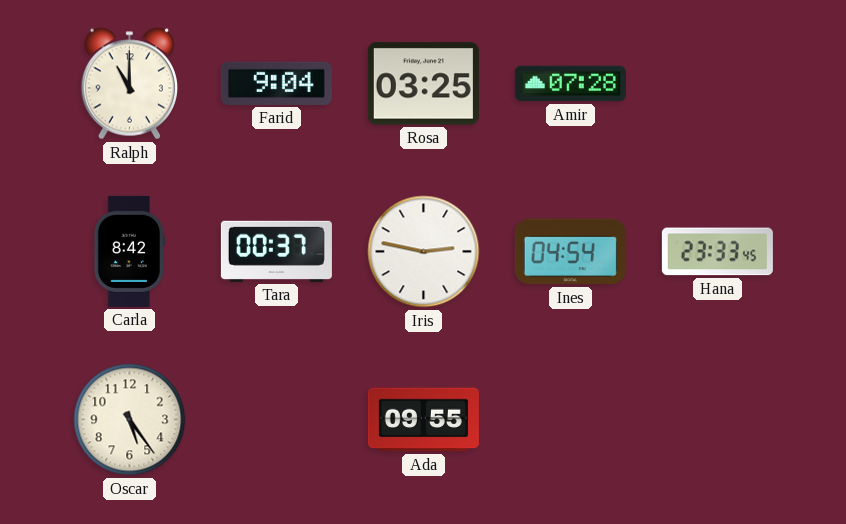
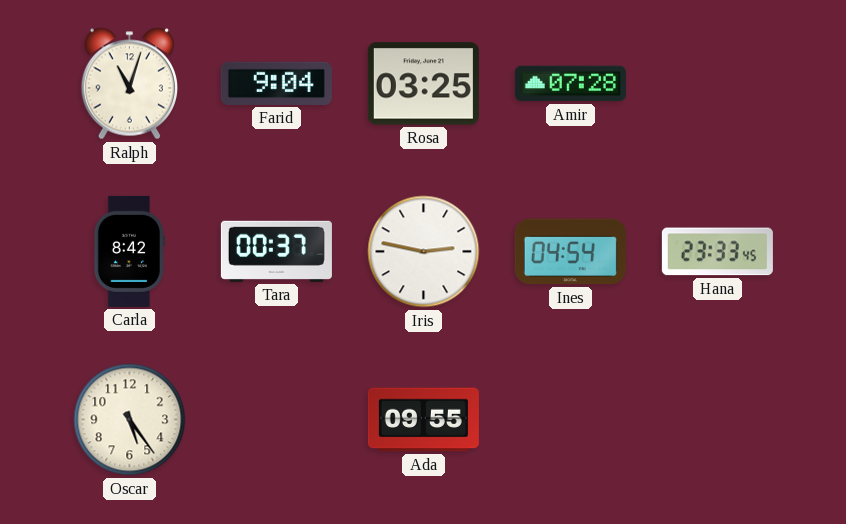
Ralph: 11:00 -> 11:03
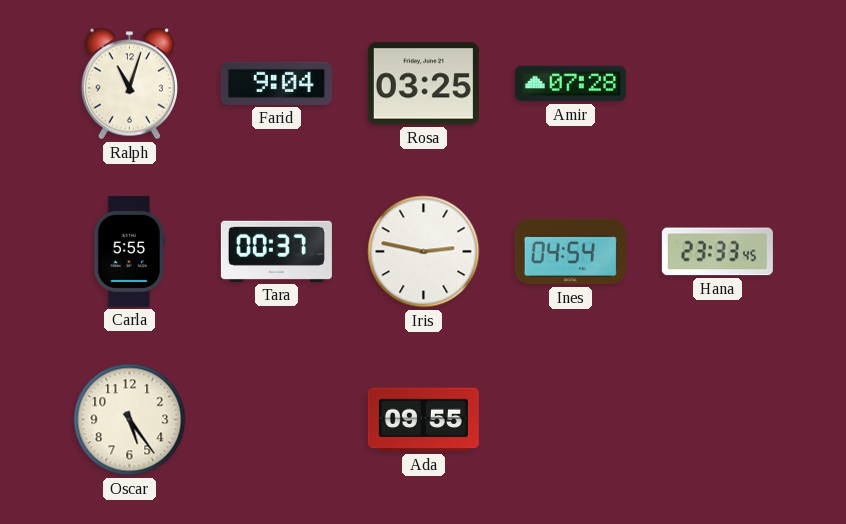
Carla: 8:42 -> 5:55
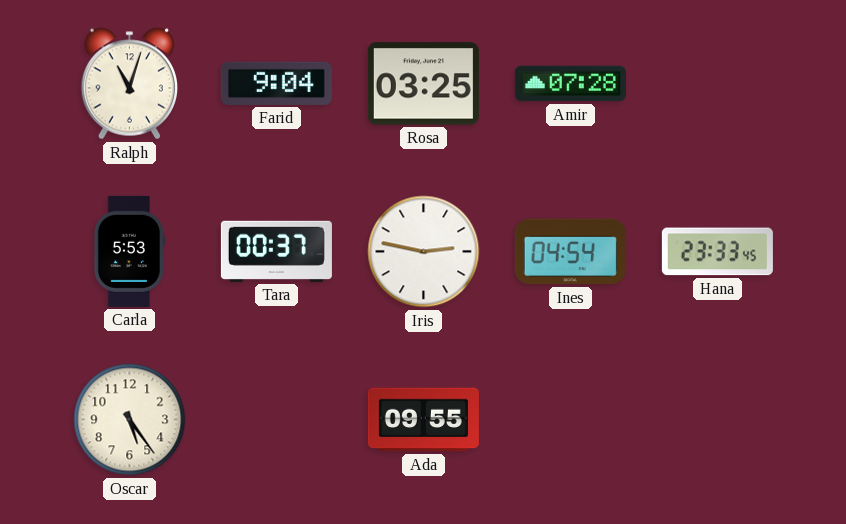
Carla: 5:55 -> 5:53
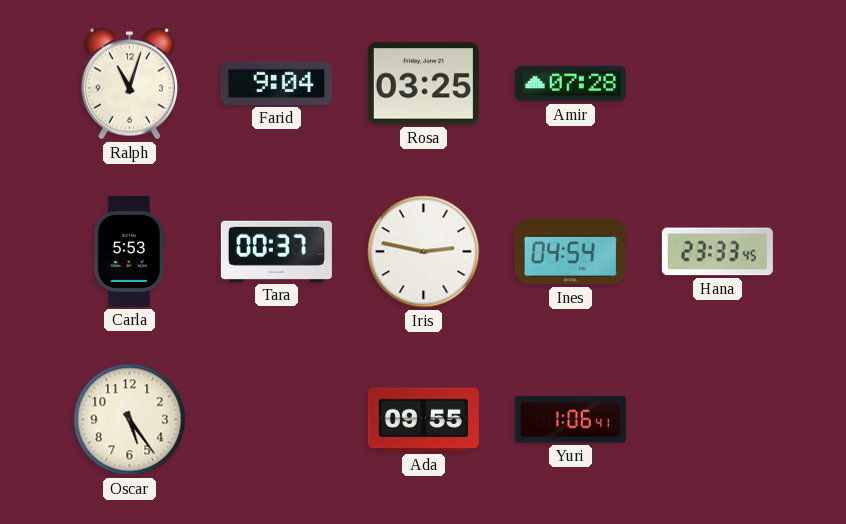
Yuri: none -> 1:06
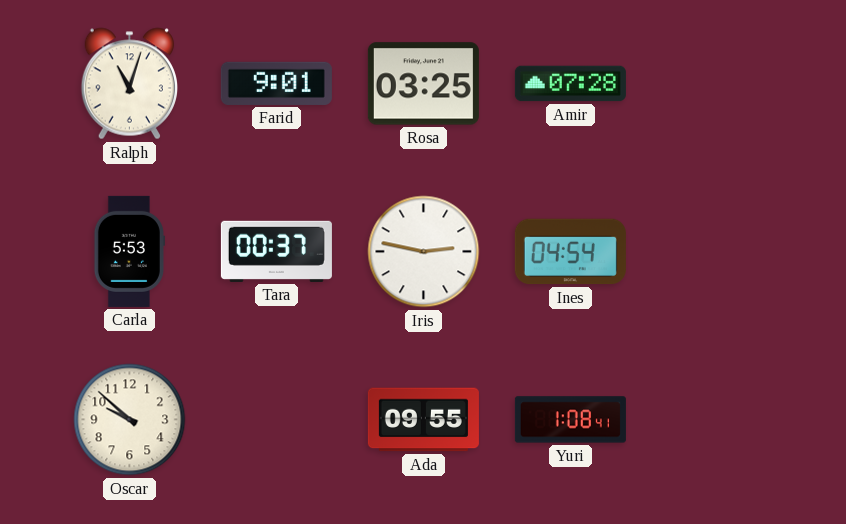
Farid: 9:04 -> 9:01
Hana: 23:33 -> none
Oscar: 5:24 -> 9:52
Yuri: 1:06 -> 1:08
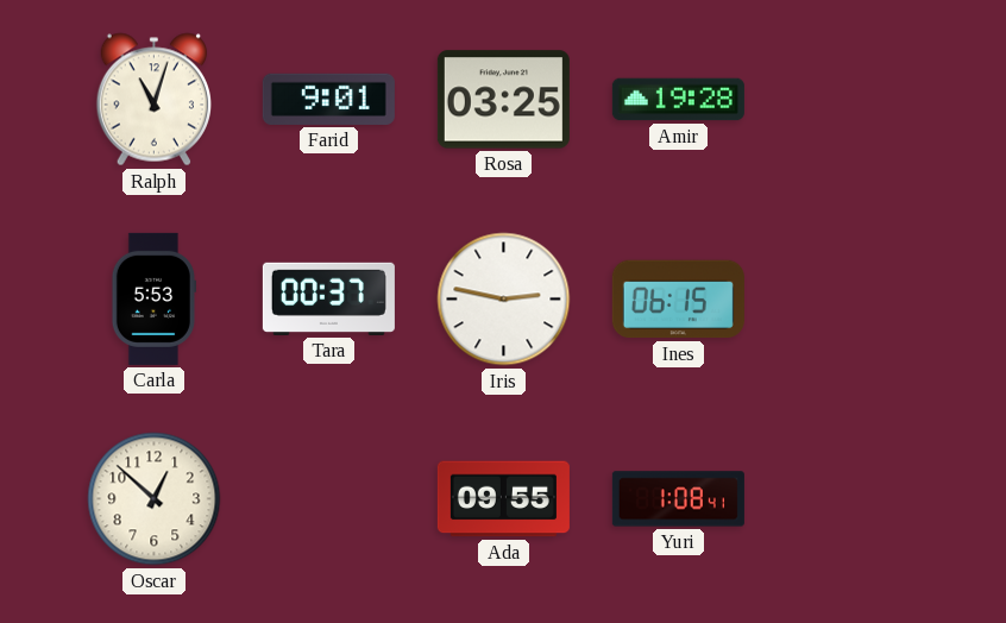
Amir: 07:28 -> 19:28
Ines: 04:54 -> 06:15
Oscar: 9:52 -> 12:52
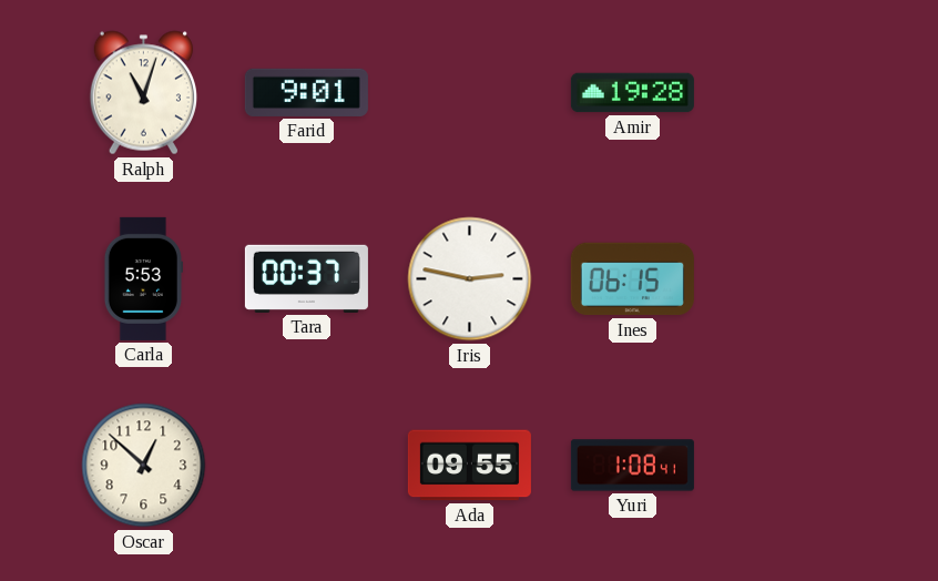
Rosa: 03:25 -> none
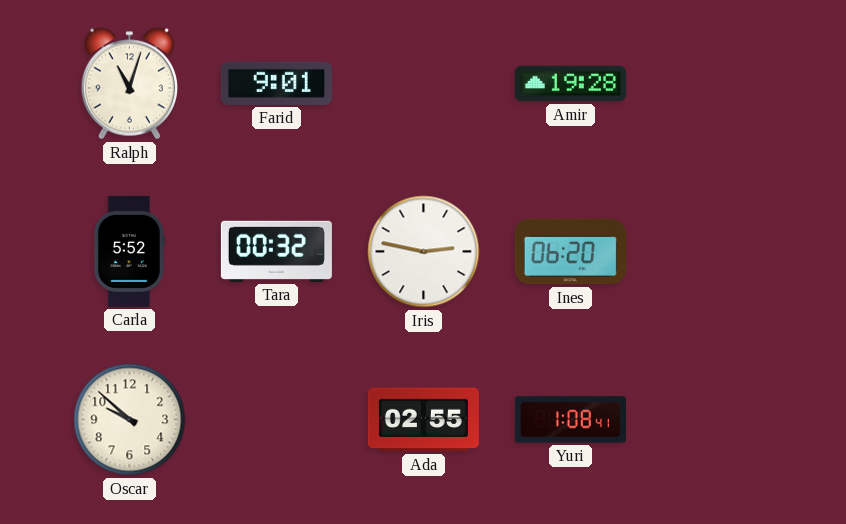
Carla: 5:53 -> 5:52
Tara: 00:37 -> 00:32
Ines: 06:15 -> 06:20
Oscar: 12:52 -> 9:52
Ada: 09:55 -> 02:55
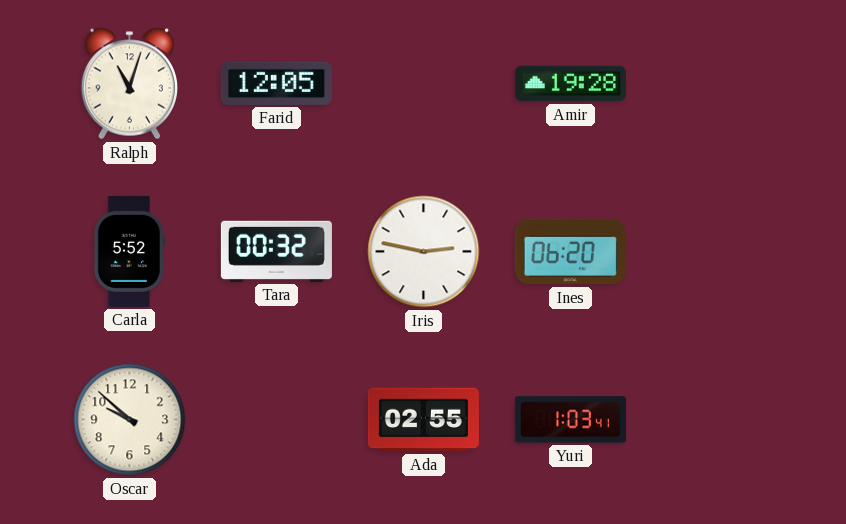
Farid: 9:01 -> 12:05
Yuri: 1:08 -> 1:03
